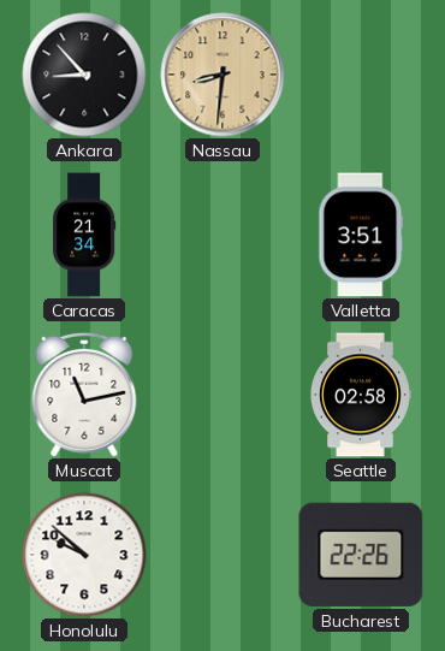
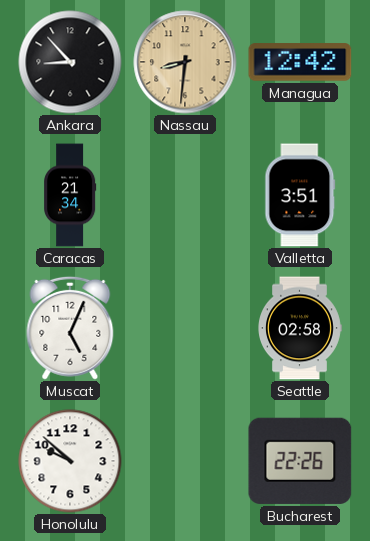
Managua: none -> 12:42
Muscat: 11:13 -> 5:04
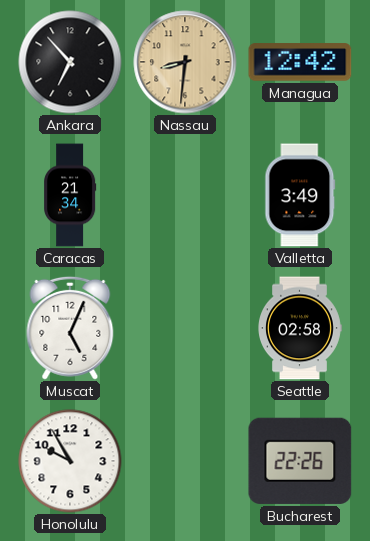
Ankara: 8:53 -> 6:53
Valletta: 3:51 -> 3:49
Honolulu: 9:52 -> 9:55
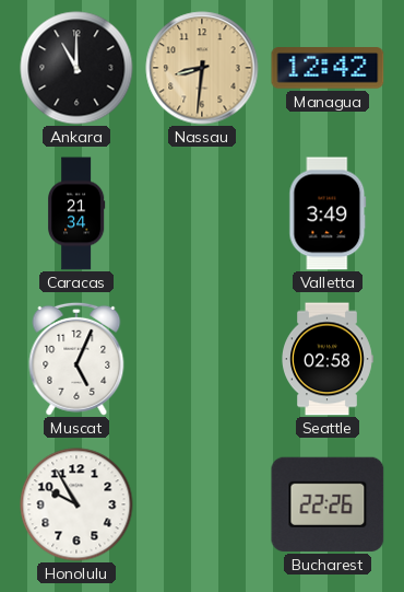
Ankara: 6:53 -> 11:00
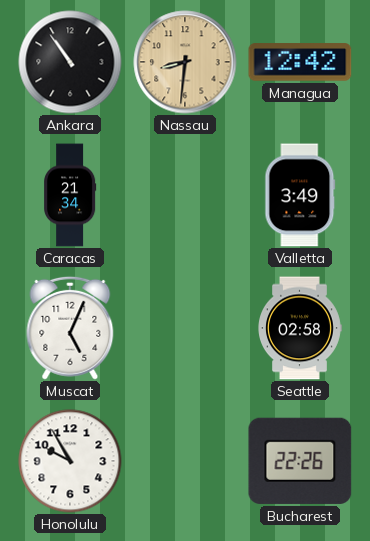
Ankara: 11:00 -> 10:54
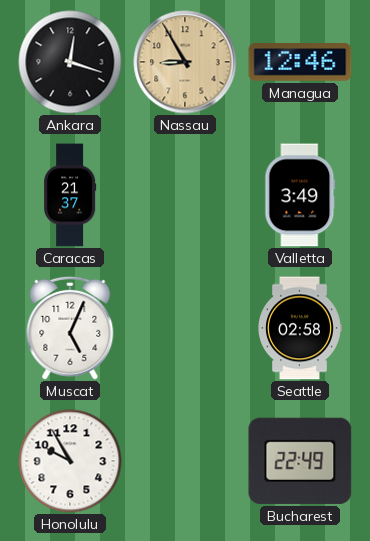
Ankara: 10:54 -> 12:18
Nassau: 8:31 -> 8:55
Managua: 12:42 -> 12:46
Caracas: 21:34 -> 21:37
Bucharest: 22:26 -> 22:49
